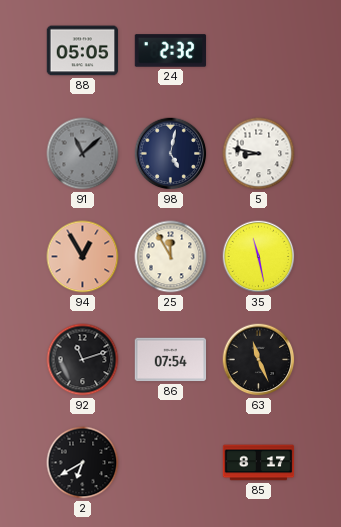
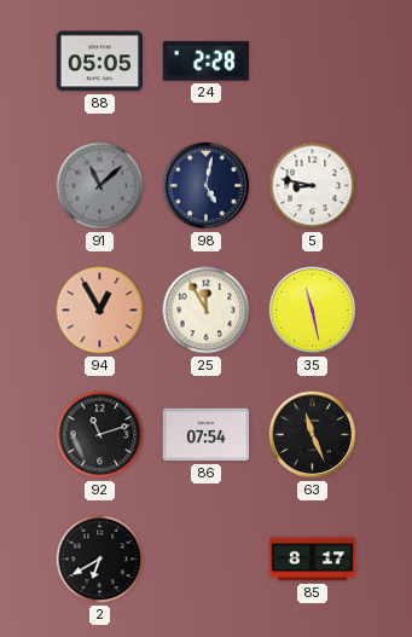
24: 2:32 -> 2:28
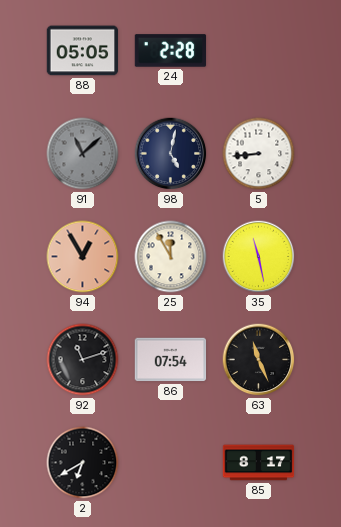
5: 8:47 -> 8:44
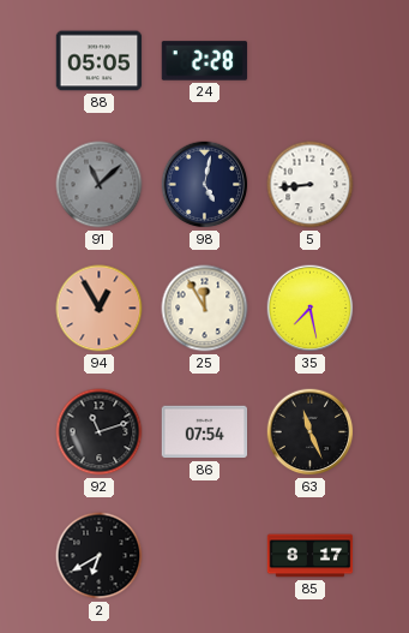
35: 11:28 -> 7:28
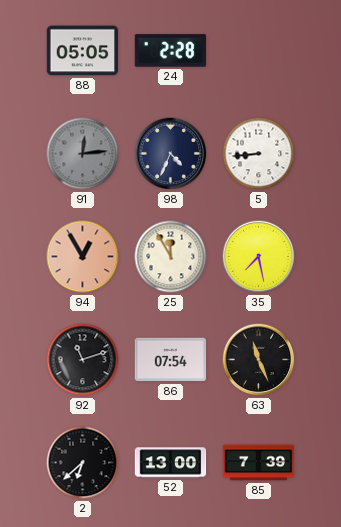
91: 11:08 -> 12:14
98: 5:02 -> 4:34
2: 6:40 -> 6:38
52: none -> 13:00
85: 8:17 -> 7:39
